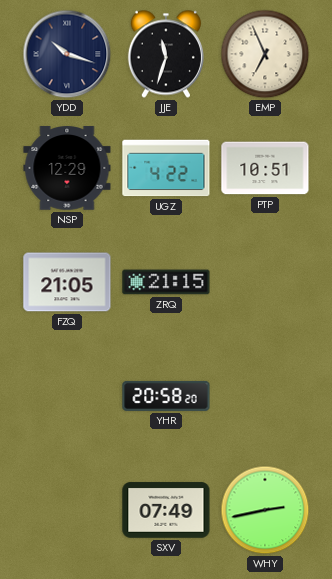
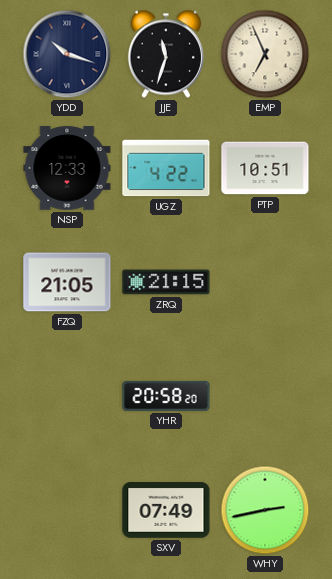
NSP: 12:29 -> 12:33
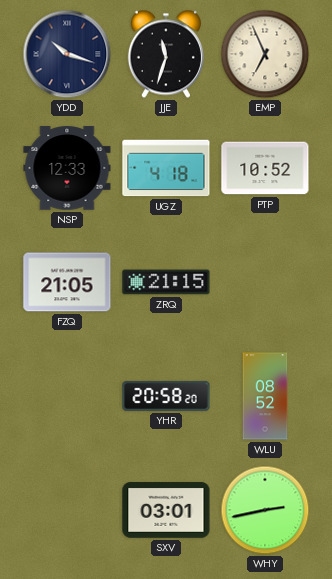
UGZ: 4:22 -> 4:18
PTP: 10:51 -> 10:52
WLU: none -> 08:52
SXV: 07:49 -> 03:01
